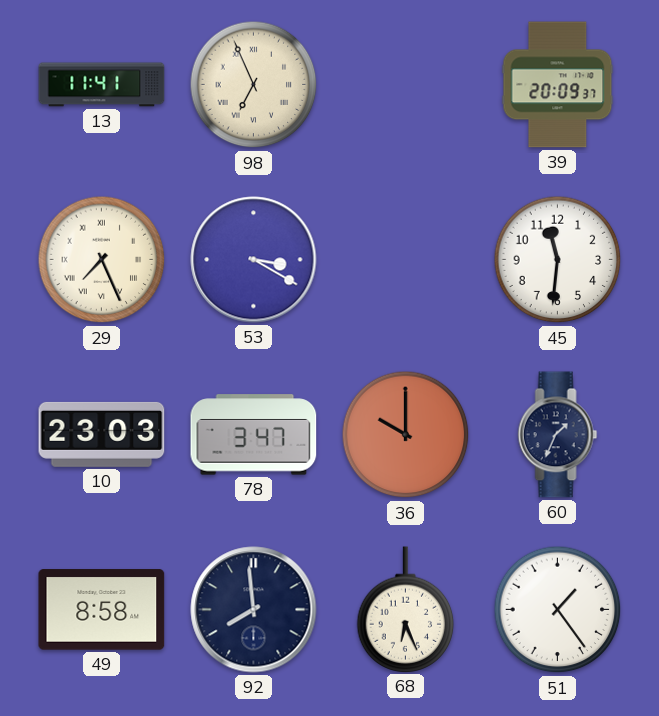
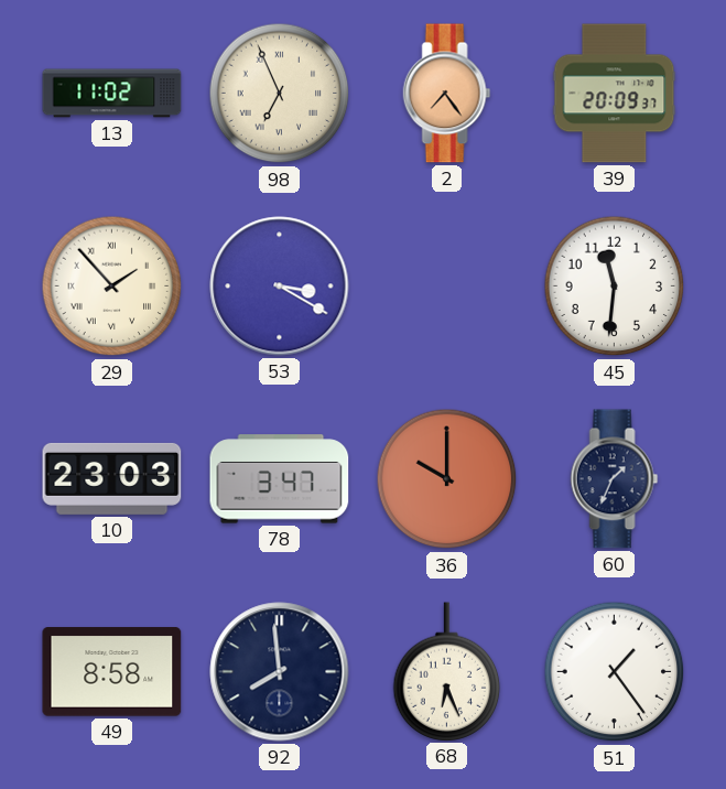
13: 11:41 -> 11:02
2: none -> 7:24
29: 7:26 -> 1:53
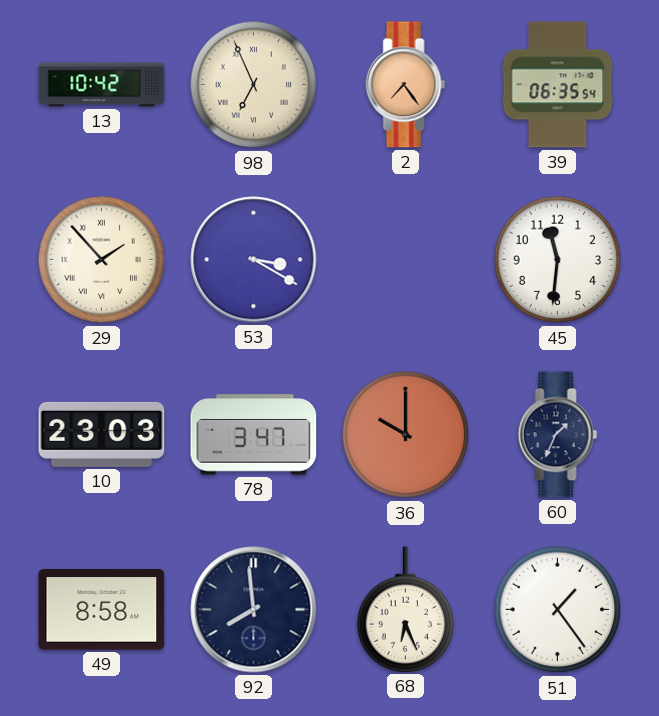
13: 11:02 -> 10:42
39: 20:09 -> 06:35
